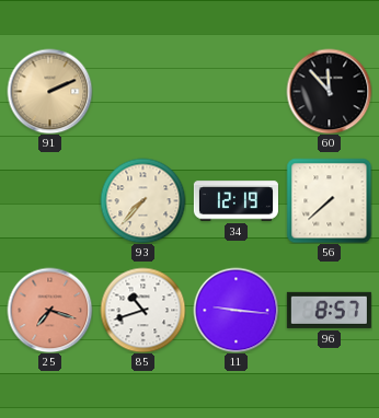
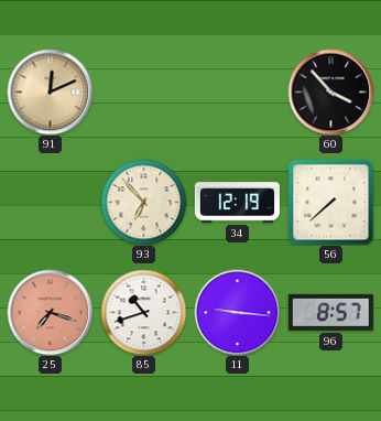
91: 2:11 -> 12:11
60: 11:53 -> 3:53
93: 7:37 -> 6:53
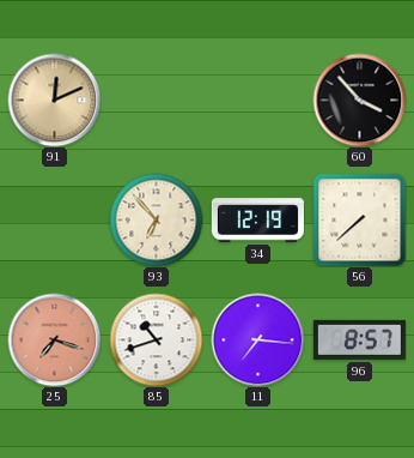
11: 9:16 -> 7:16
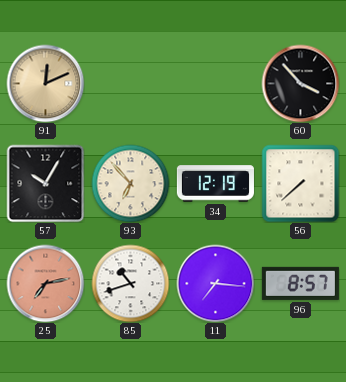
57: none -> 10:05
25: 7:18 -> 7:13
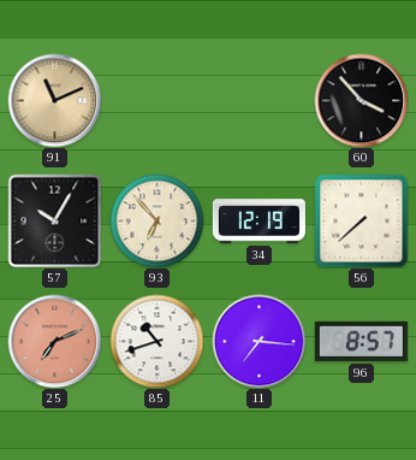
91: 12:11 -> 11:11
25: 7:13 -> 7:11
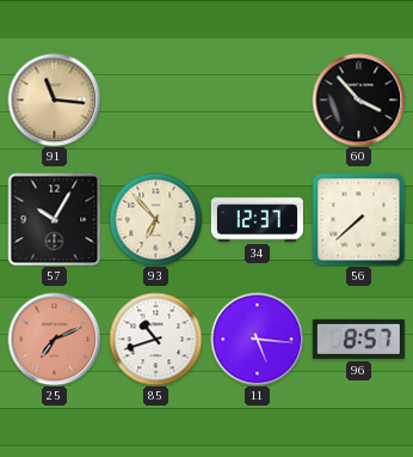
91: 11:11 -> 11:16
34: 12:19 -> 12:37
11: 7:16 -> 5:16
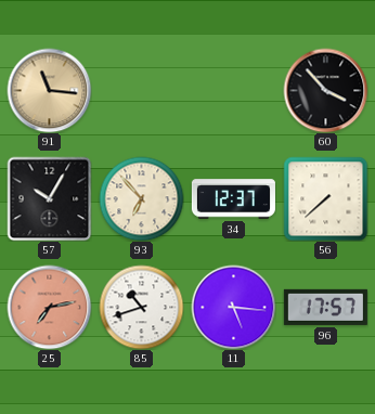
25: 7:11 -> 7:13
96: 8:57 -> 17:57
